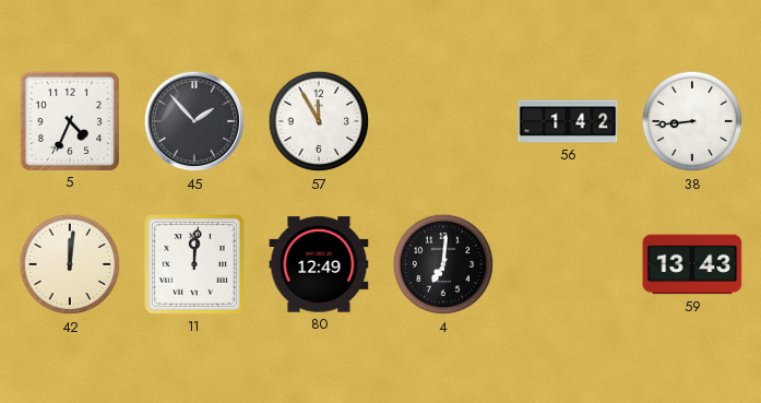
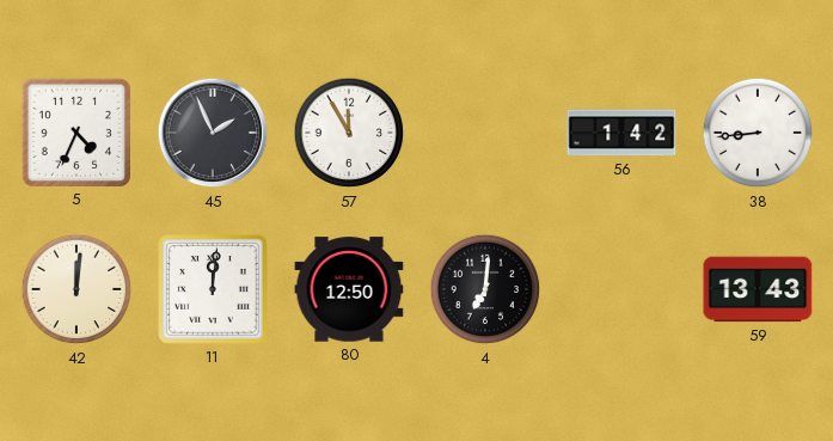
45: 1:53 -> 1:56
80: 12:49 -> 12:50
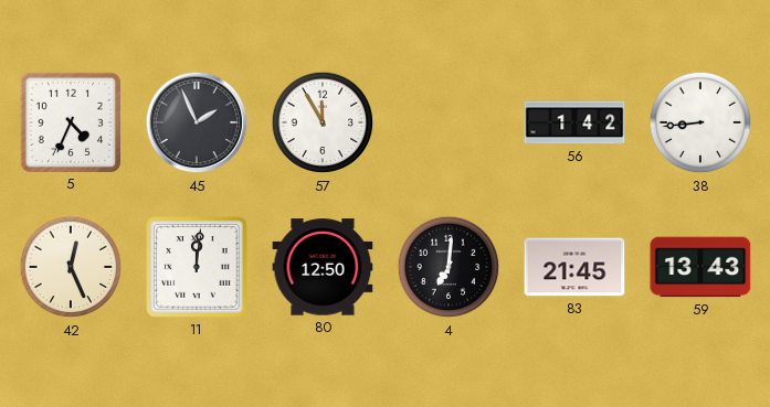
42: 12:01 -> 12:26
83: none -> 21:45
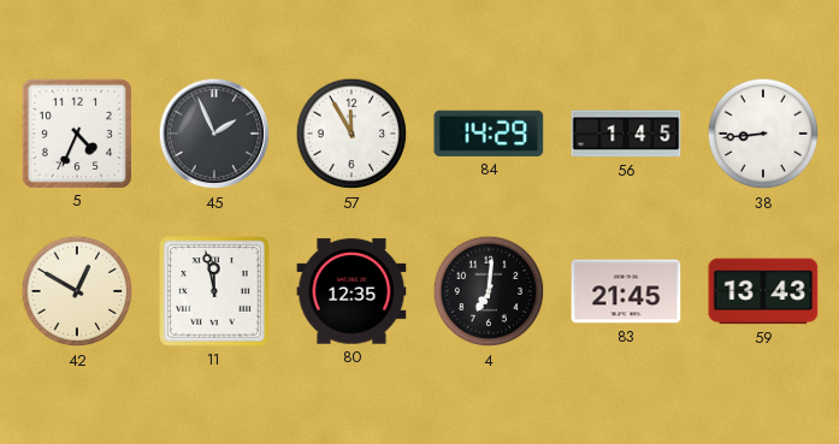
84: none -> 14:29
56: 1:42 -> 1:45
42: 12:26 -> 12:50
11: 12:01 -> 11:58
80: 12:50 -> 12:35
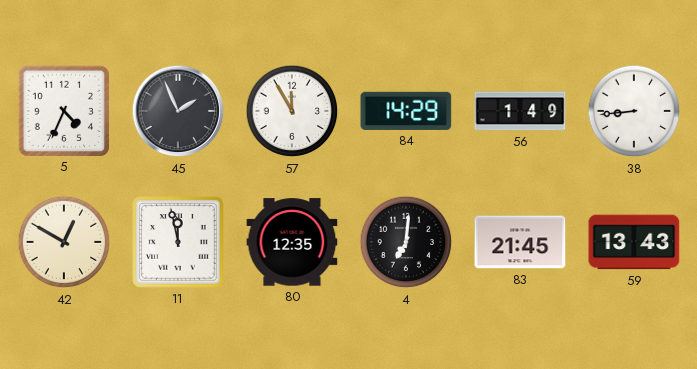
56: 1:45 -> 1:49
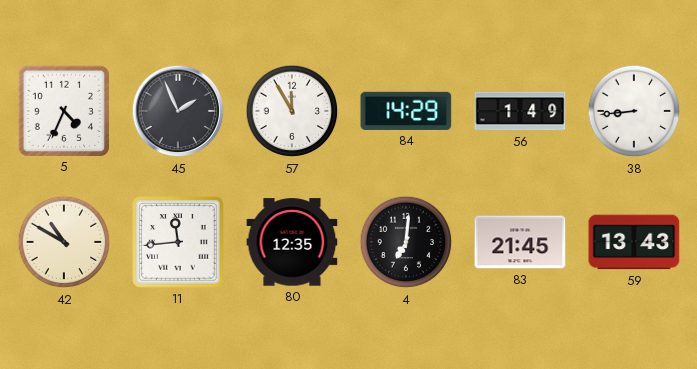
42: 12:50 -> 10:50
11: 11:58 -> 11:44
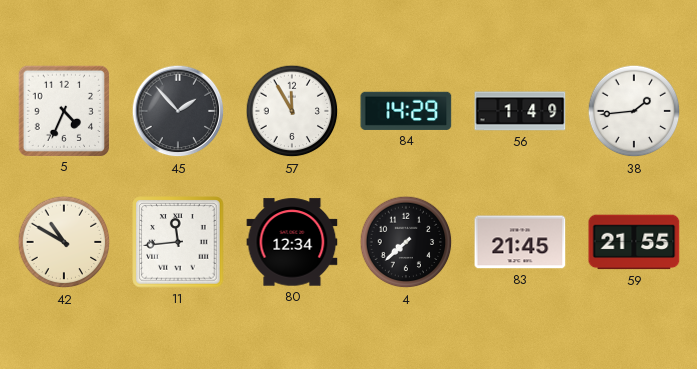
45: 1:56 -> 1:53
38: 8:44 -> 1:44
80: 12:35 -> 12:34
4: 7:01 -> 7:38
59: 13:43 -> 21:55
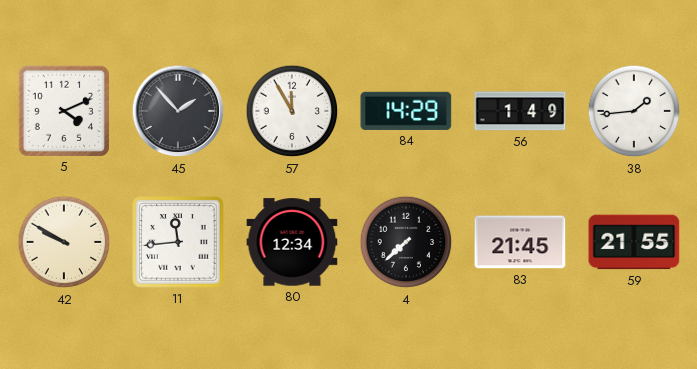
5: 4:34 -> 4:11
42: 10:50 -> 9:50
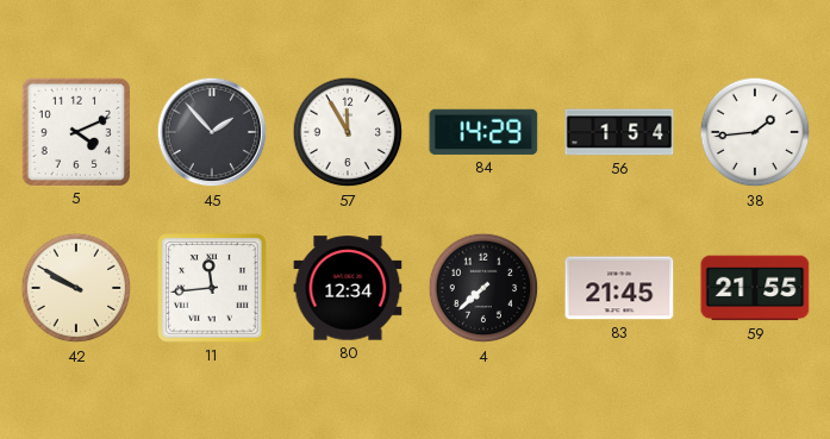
56: 1:49 -> 1:54
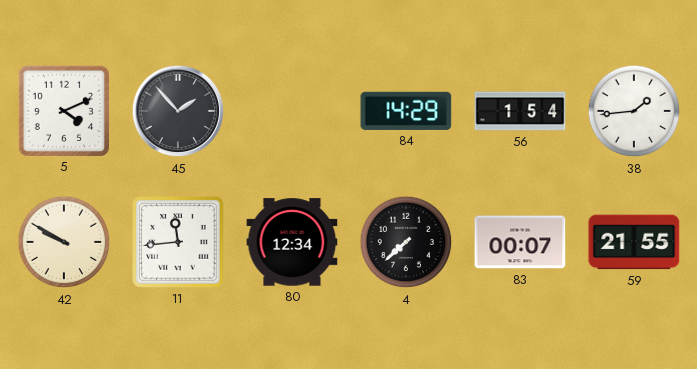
57: 11:55 -> none
83: 21:45 -> 00:07
